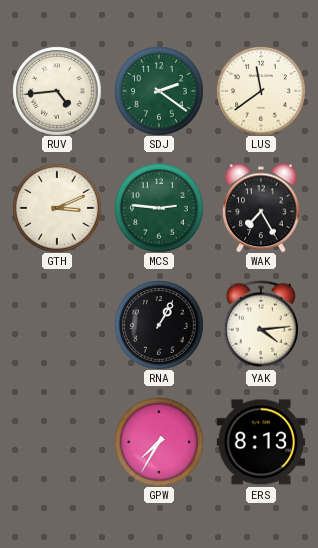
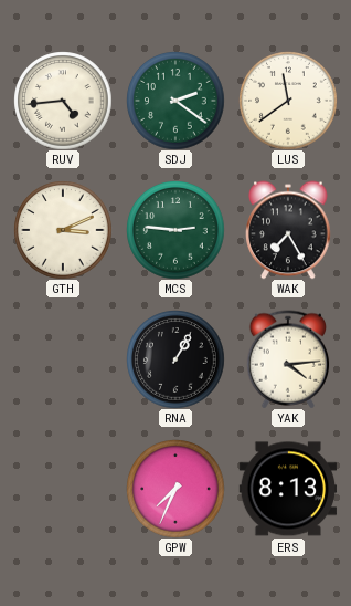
GPW: 7:35 -> 7:34
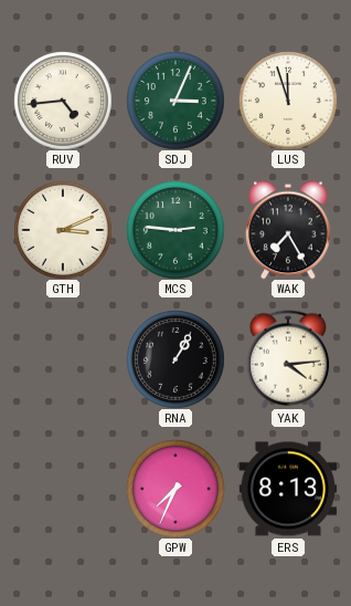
SDJ: 2:21 -> 3:04
LUS: 11:39 -> 11:57
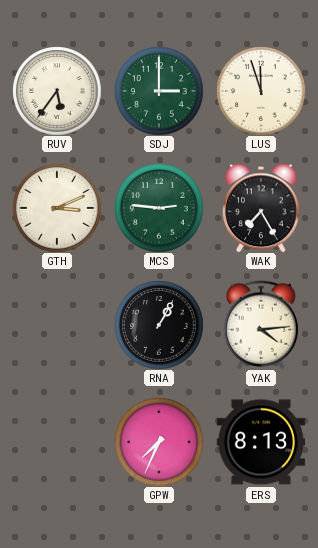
RUV: 4:44 -> 5:36
SDJ: 3:04 -> 3:00
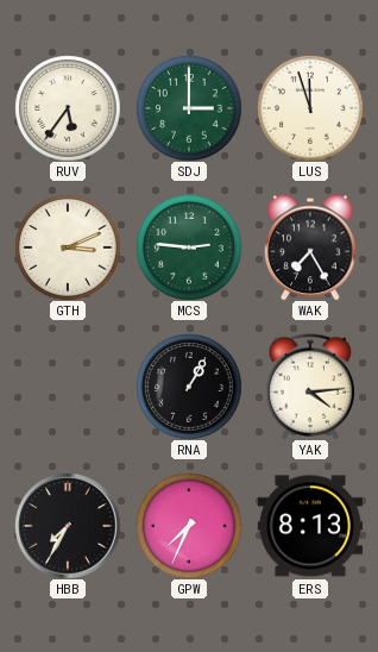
HBB: none -> 7:35
